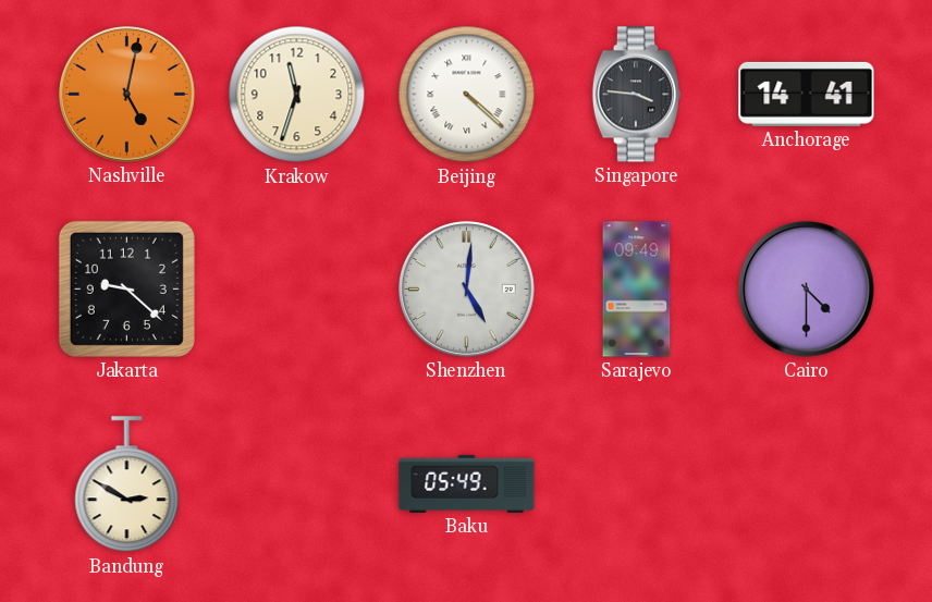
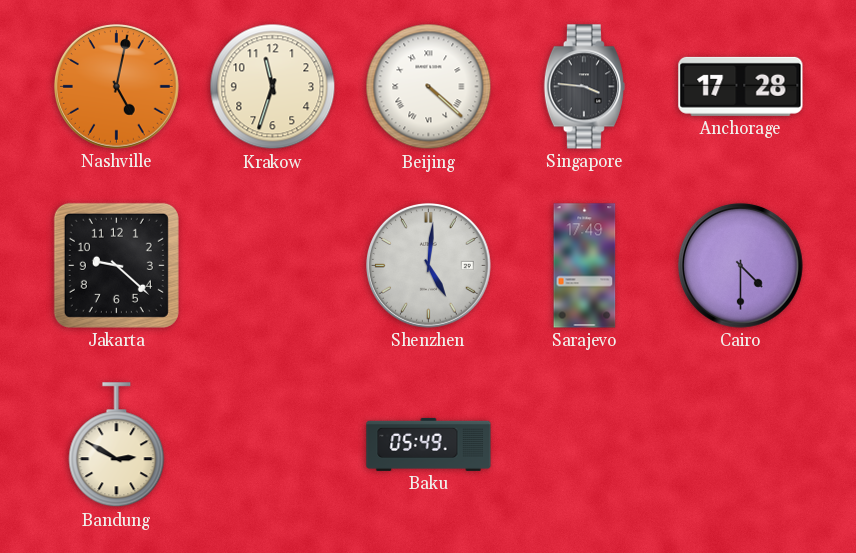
Anchorage: 14:41 -> 17:28
Sarajevo: 09:49 -> 17:49
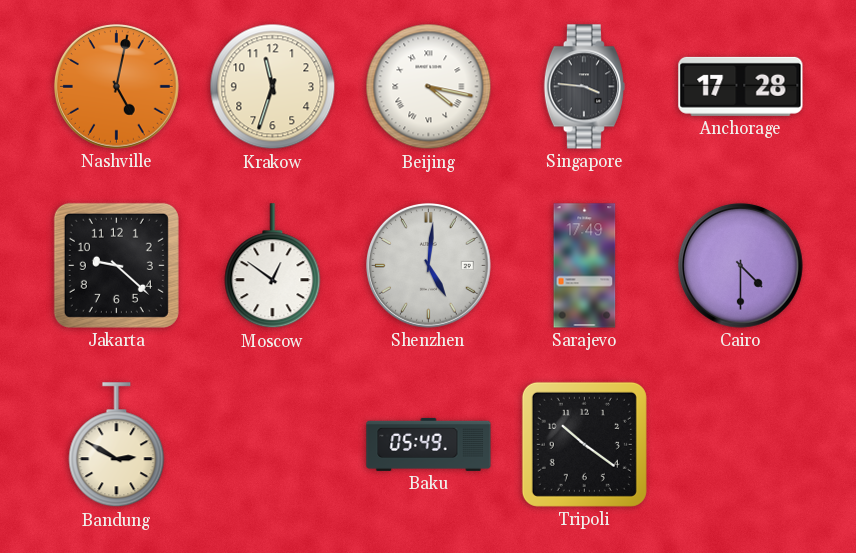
Beijing: 4:22 -> 4:17
Moscow: none -> 12:51
Tripoli: none -> 10:21
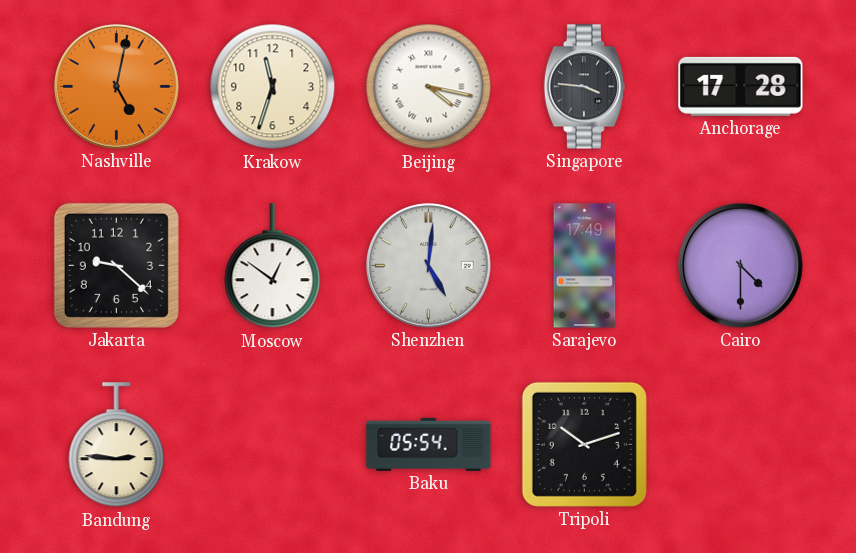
Bandung: 2:50 -> 2:46
Baku: 05:49 -> 05:54
Tripoli: 10:21 -> 10:12
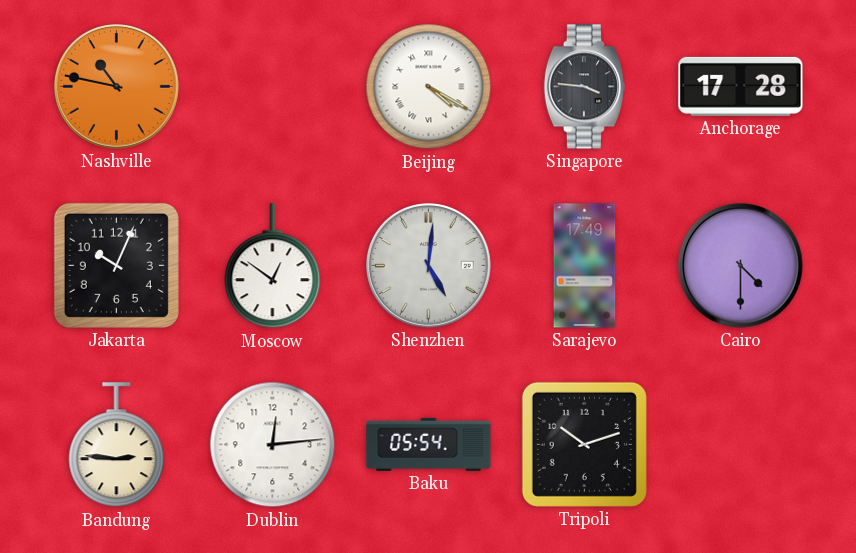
Nashville: 5:02 -> 10:47
Krakow: 11:33 -> none
Beijing: 4:17 -> 4:20
Jakarta: 9:22 -> 10:04
Dublin: none -> 12:14
